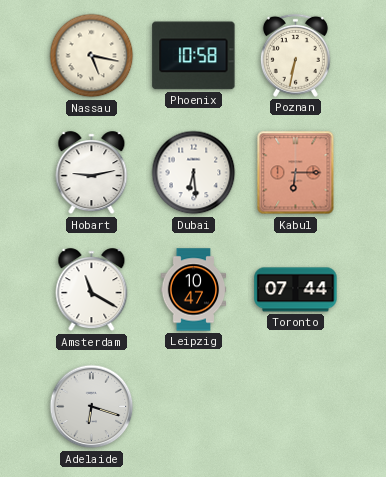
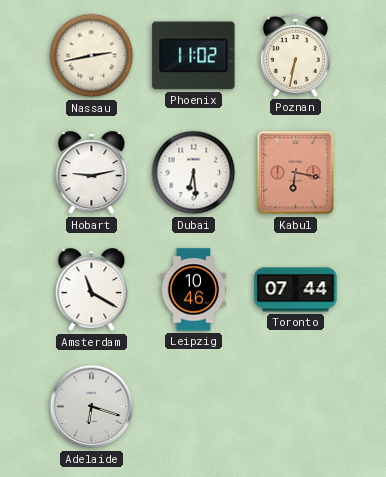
Nassau: 5:17 -> 2:43
Phoenix: 10:58 -> 11:02
Kabul: 6:15 -> 6:17
Leipzig: 10:47 -> 10:46
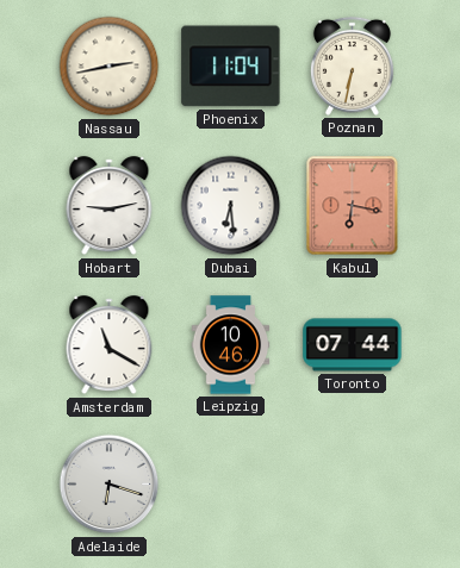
Phoenix: 11:02 -> 11:04
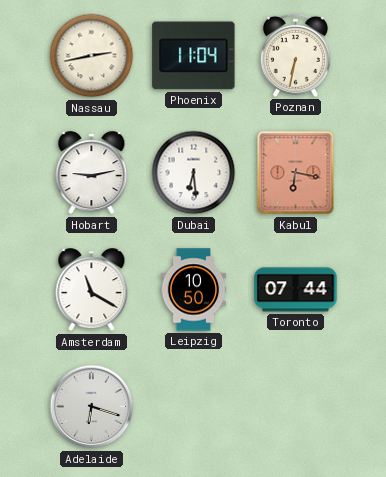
Leipzig: 10:46 -> 10:50
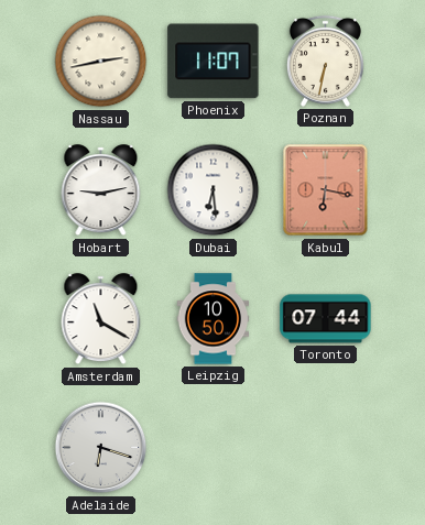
Phoenix: 11:04 -> 11:07
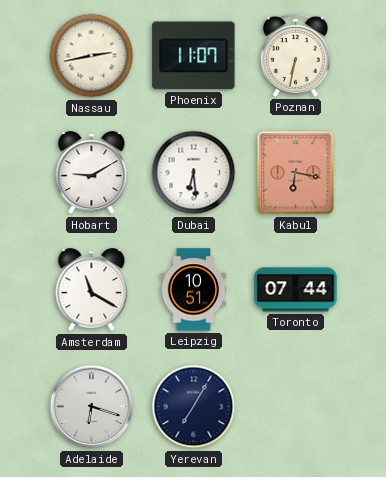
Hobart: 9:13 -> 9:10
Leipzig: 10:50 -> 10:51
Yerevan: none -> 7:05
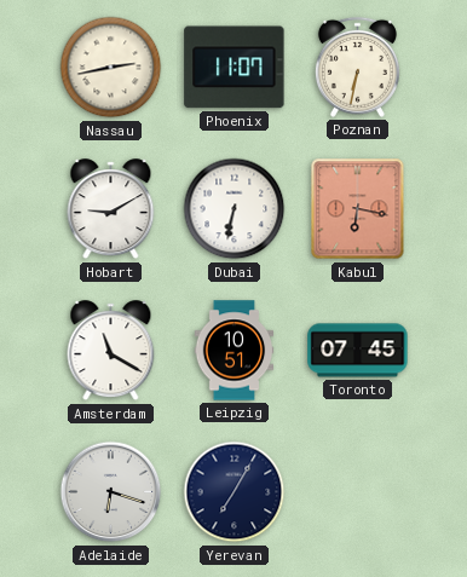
Dubai: 6:29 -> 6:32
Toronto: 07:44 -> 07:45
